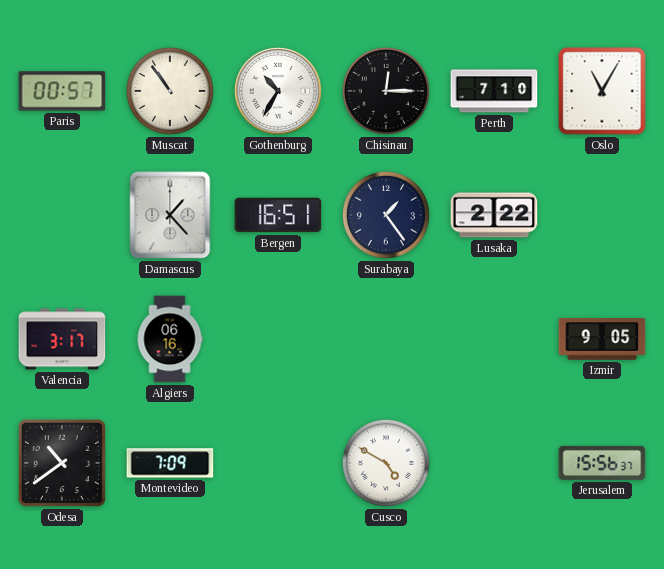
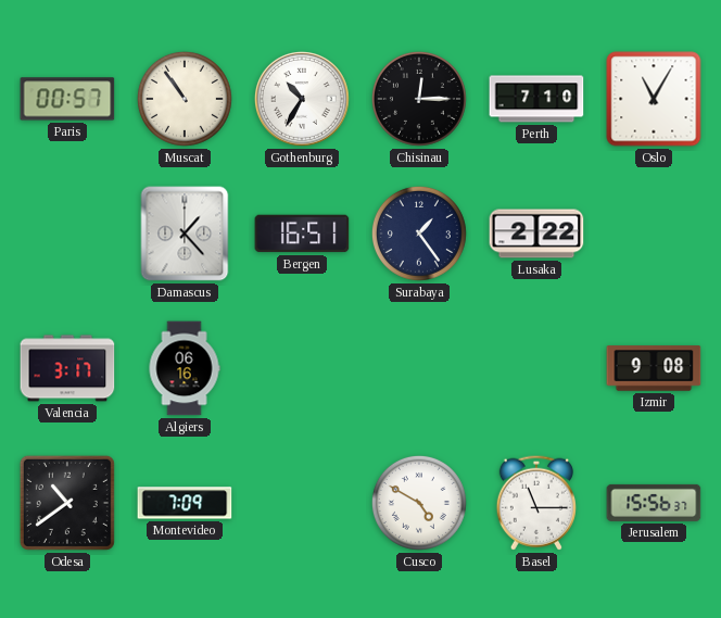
Izmir: 9:05 -> 9:08
Basel: none -> 11:15
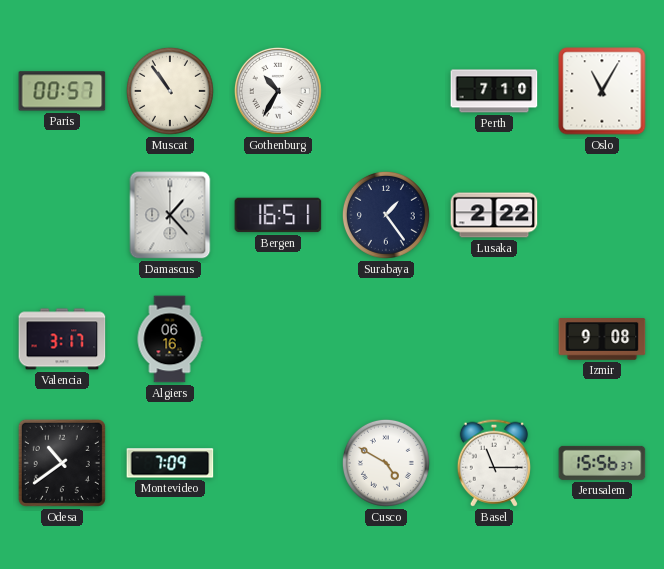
Chisinau: 12:15 -> none
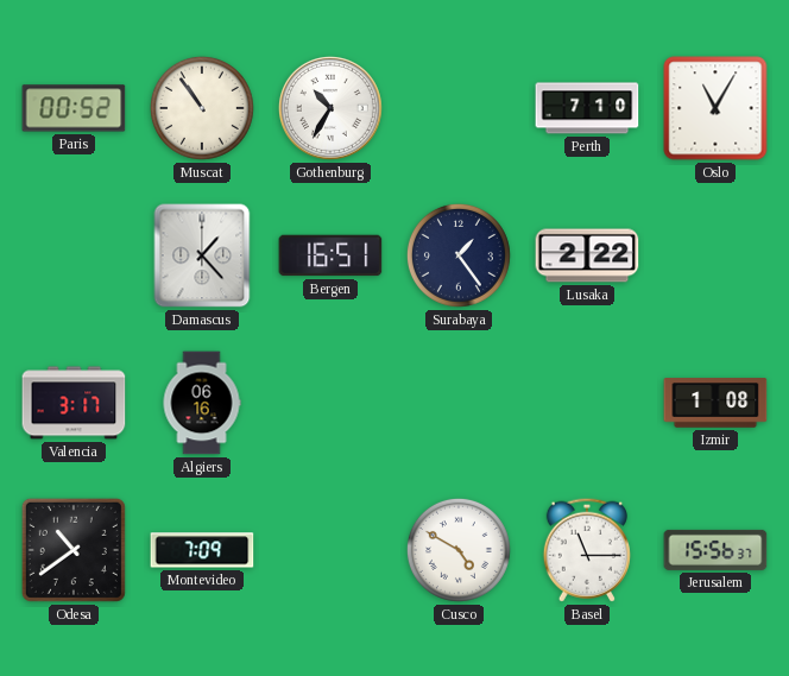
Paris: 00:57 -> 00:52
Izmir: 9:08 -> 1:08
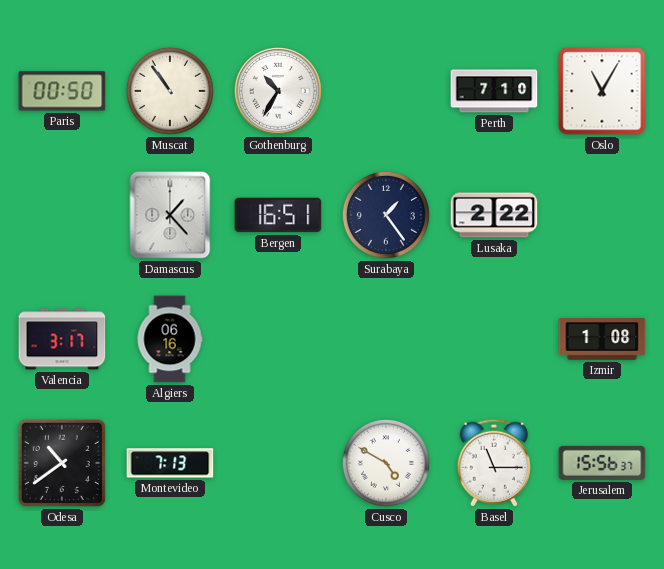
Paris: 00:52 -> 00:50
Montevideo: 7:09 -> 7:13
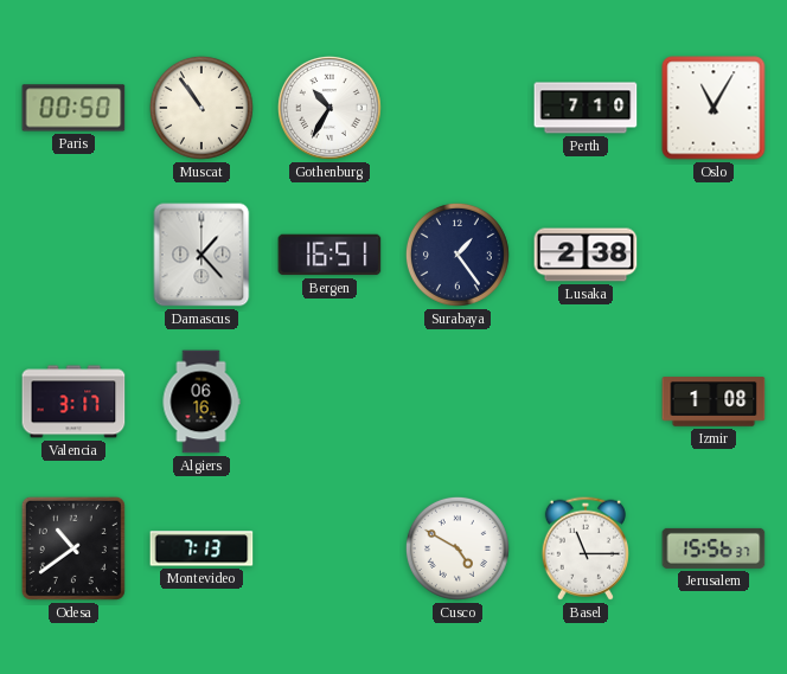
Lusaka: 2:22 -> 2:38
